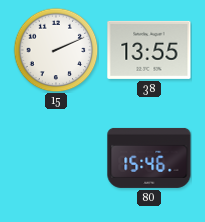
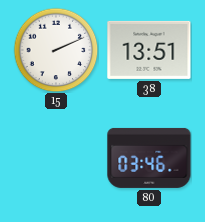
38: 13:55 -> 13:51
80: 15:46 -> 03:46
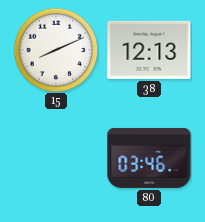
15: 2:11 -> 8:11
38: 13:51 -> 12:13
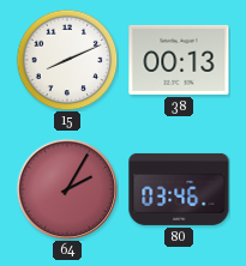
38: 12:13 -> 00:13
64: none -> 2:05
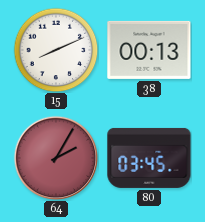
80: 03:46 -> 03:45
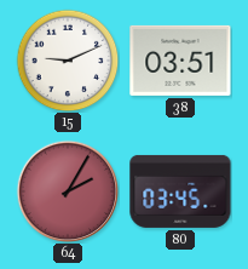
15: 8:11 -> 9:11
38: 00:13 -> 03:51
